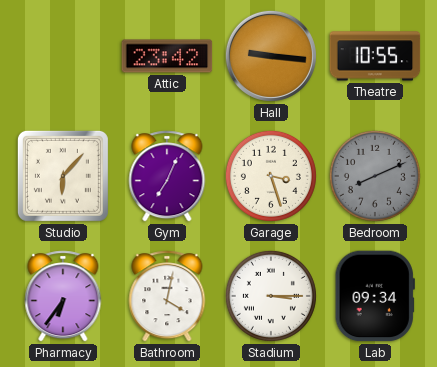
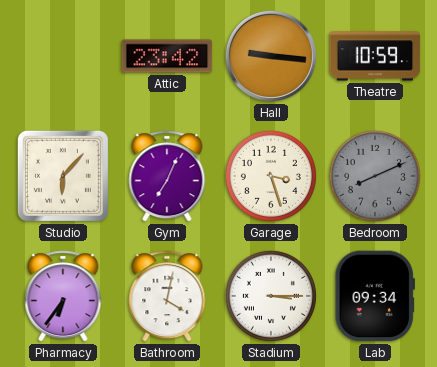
Theatre: 10:55 -> 10:59
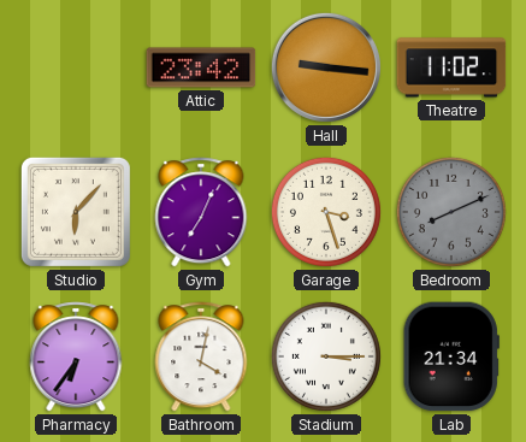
Theatre: 10:59 -> 11:02
Lab: 09:34 -> 21:34
